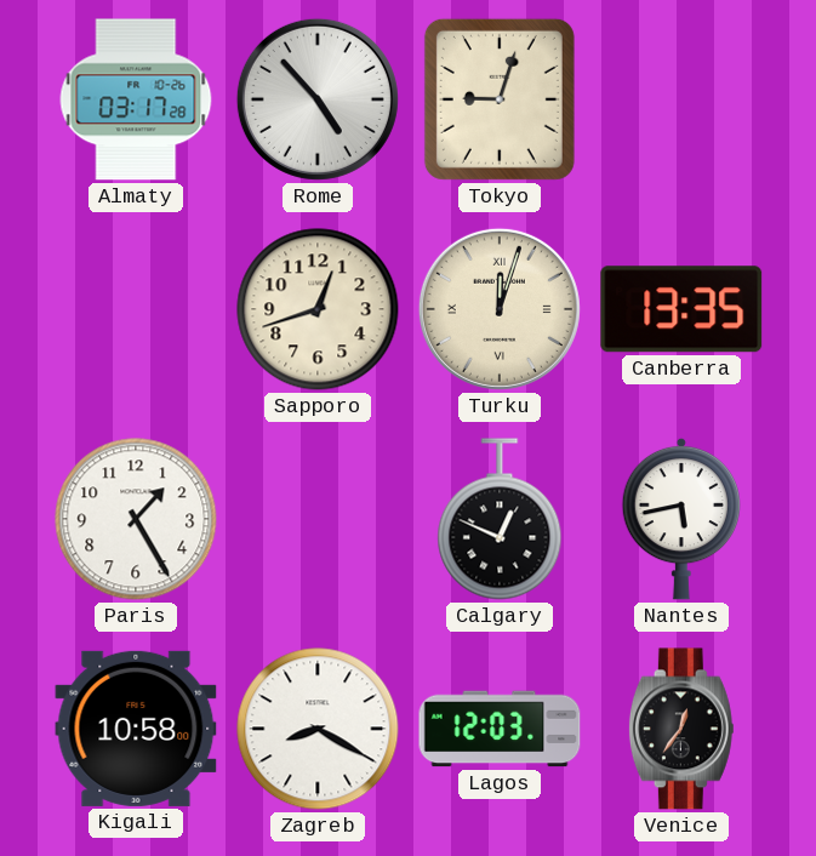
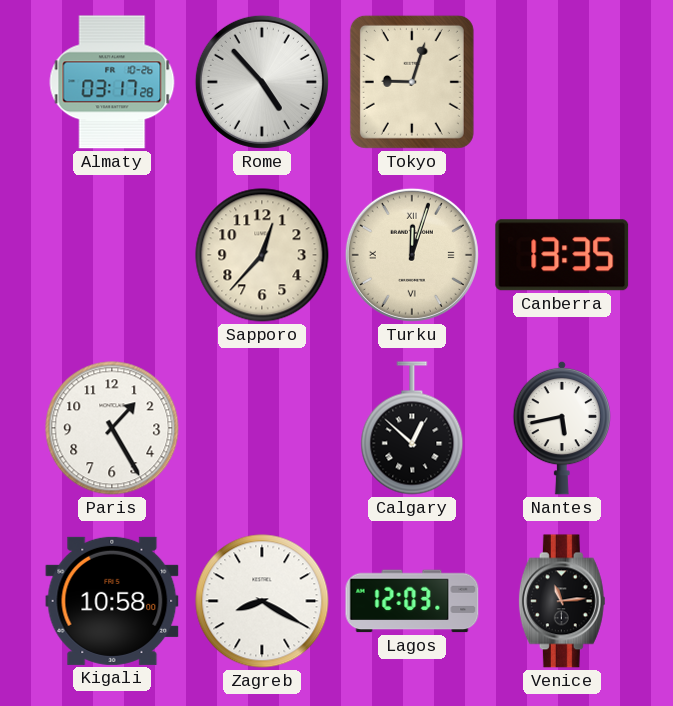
Sapporo: 12:42 -> 12:37
Calgary: 12:49 -> 12:52
Venice: 12:36 -> 11:14
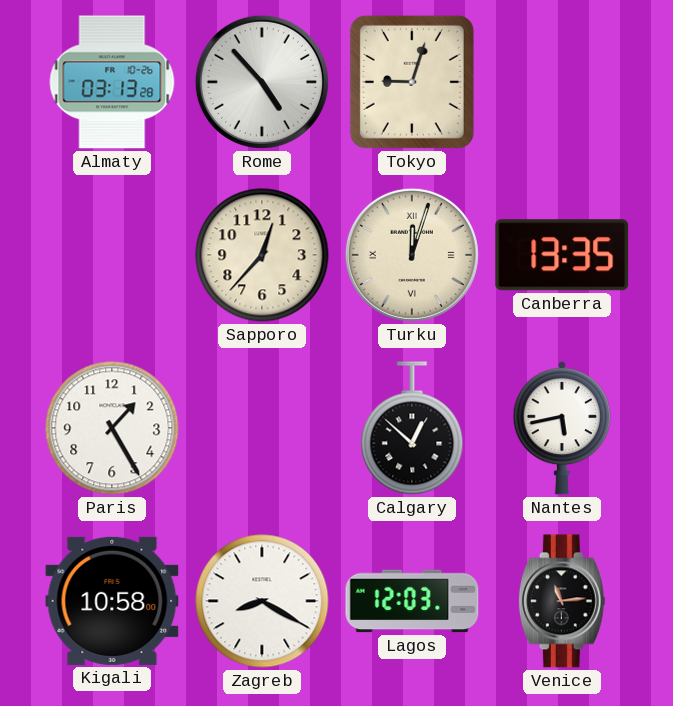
Almaty: 03:17 -> 03:13
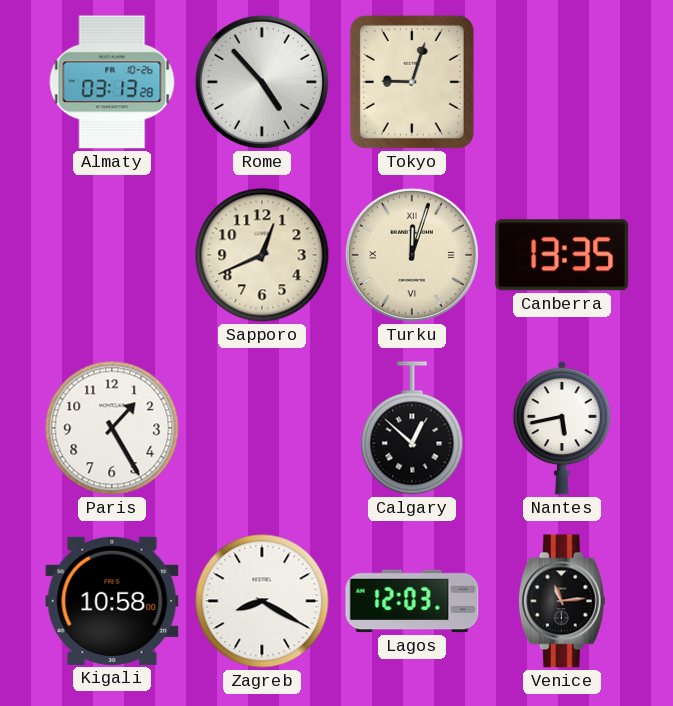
Sapporo: 12:37 -> 12:41
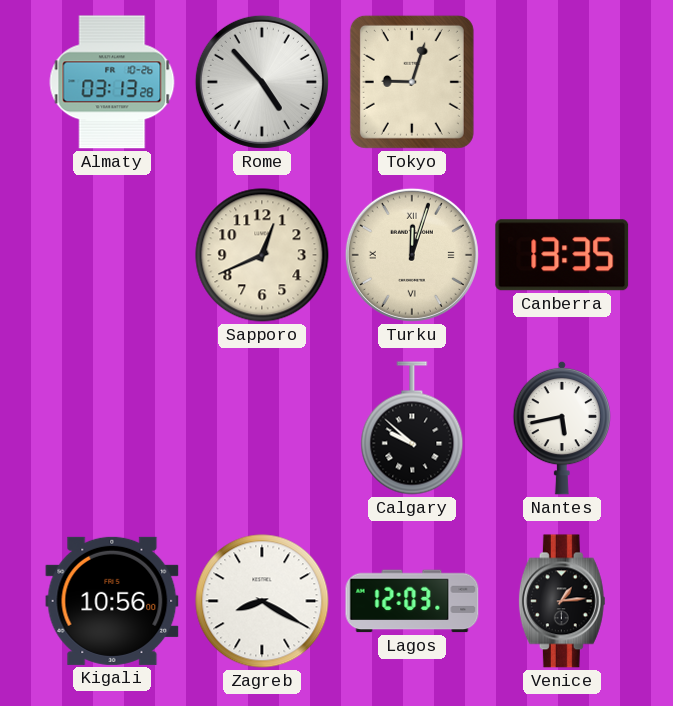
Paris: 1:25 -> none
Calgary: 12:52 -> 9:52
Kigali: 10:58 -> 10:56
Venice: 11:14 -> 1:14
